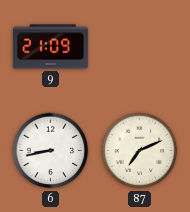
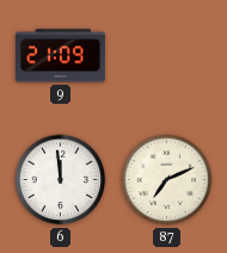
6: 8:43 -> 11:59
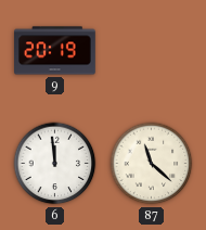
9: 21:09 -> 20:19
87: 7:11 -> 11:22
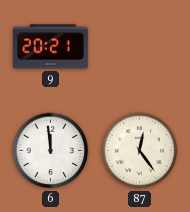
9: 20:19 -> 20:21
87: 11:22 -> 12:24
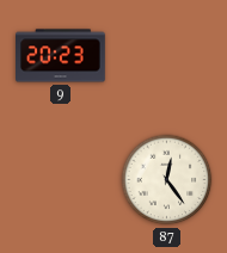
9: 20:21 -> 20:23
6: 11:59 -> none
